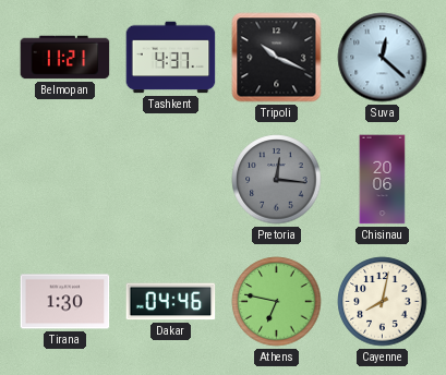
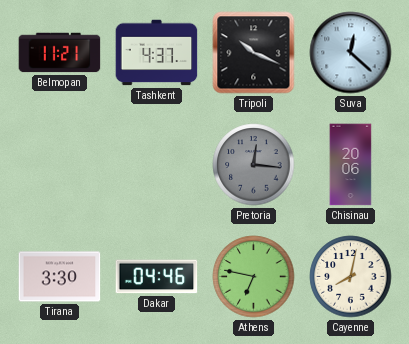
Tirana: 1:30 -> 3:30
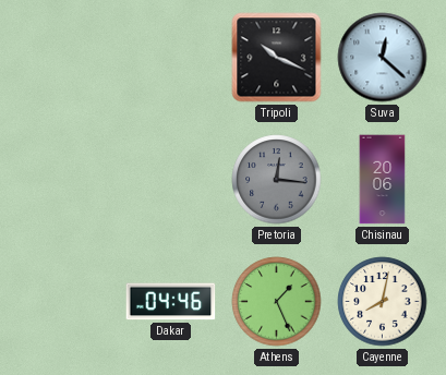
Belmopan: 11:21 -> none
Tashkent: 4:37 -> none
Tirana: 3:30 -> none
Athens: 6:47 -> 1:26
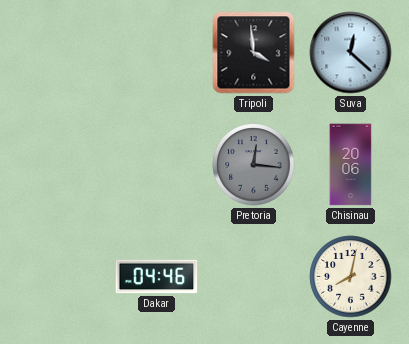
Tripoli: 10:19 -> 3:59
Athens: 1:26 -> none
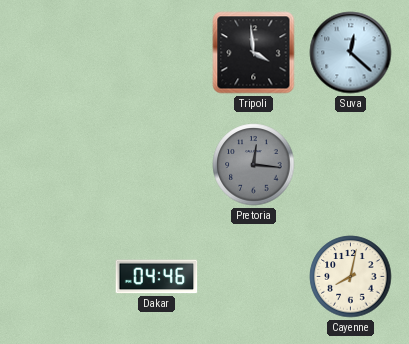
Chisinau: 20:06 -> none
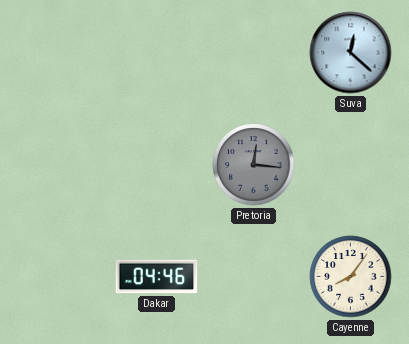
Tripoli: 3:59 -> none
Cayenne: 8:02 -> 8:06
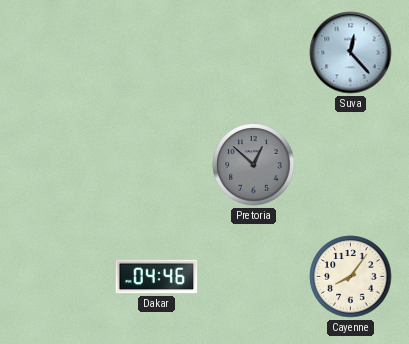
Suva: 12:22 -> 12:23
Pretoria: 12:16 -> 12:52
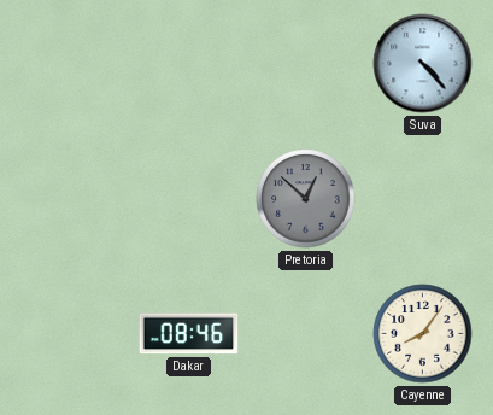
Suva: 12:23 -> 4:23
Dakar: 04:46 -> 08:46
